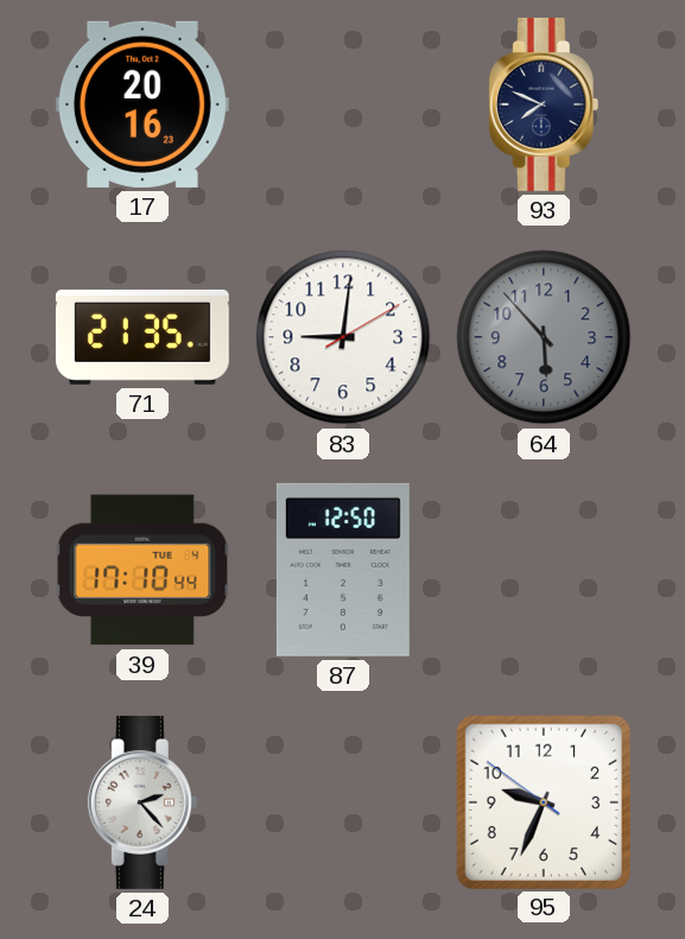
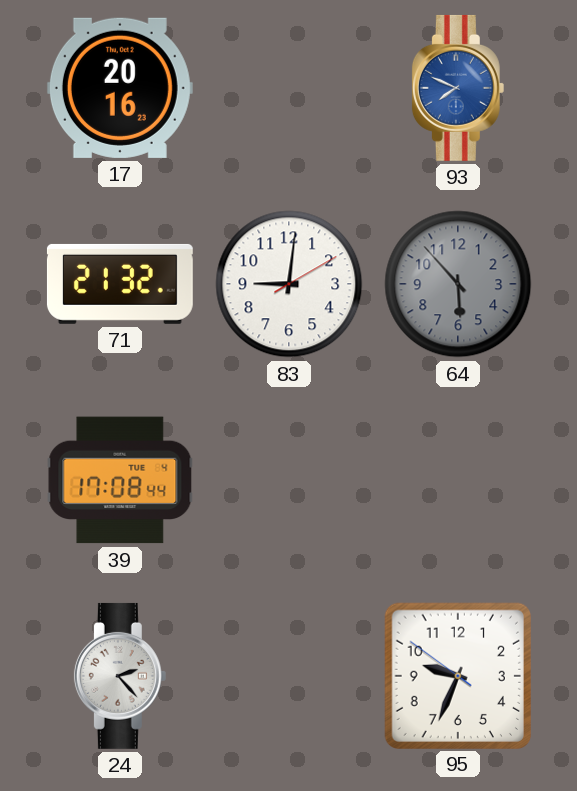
93 dial: navy -> blue
71: 21:35 -> 21:32
39: 17:10 -> 17:08
87: 12:50 -> none
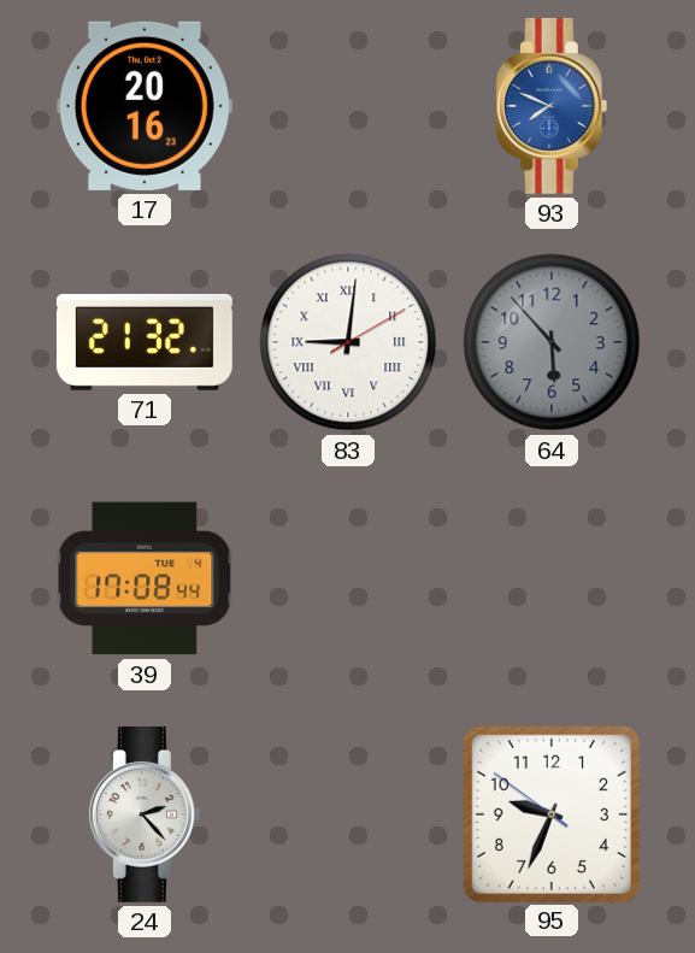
83 numerals: Arabic -> Roman
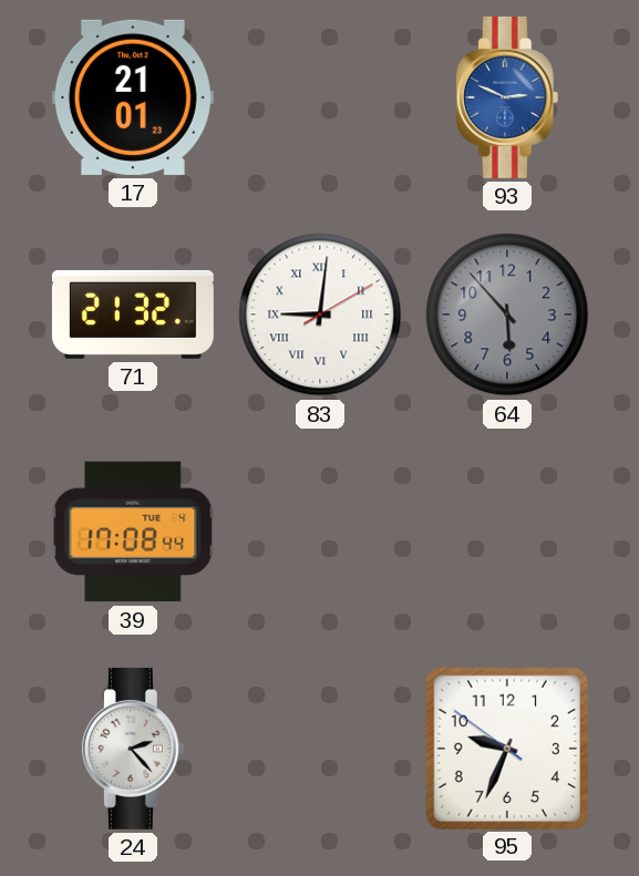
17: 20:16 -> 21:01
93: 7:49 -> 2:49
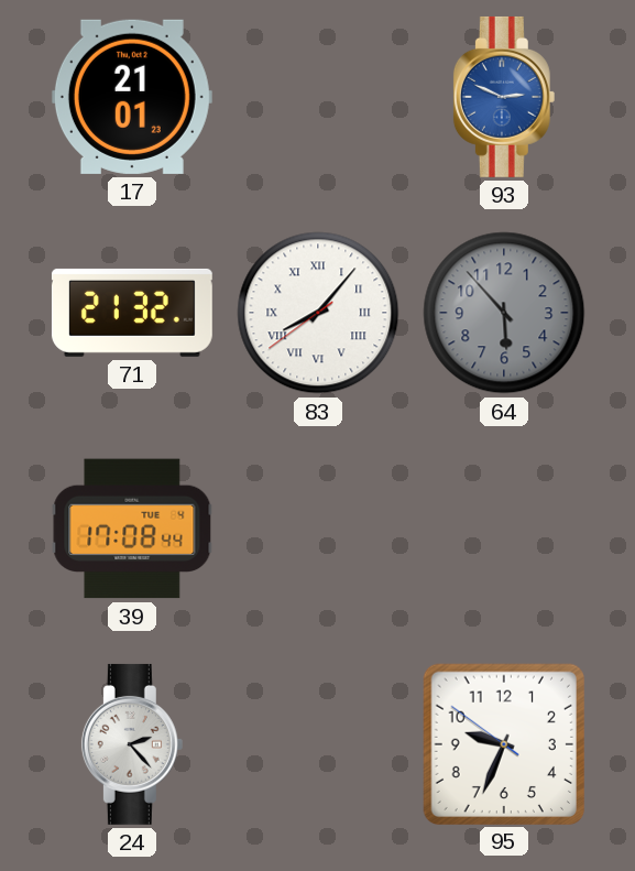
83: 9:01 -> 8:06
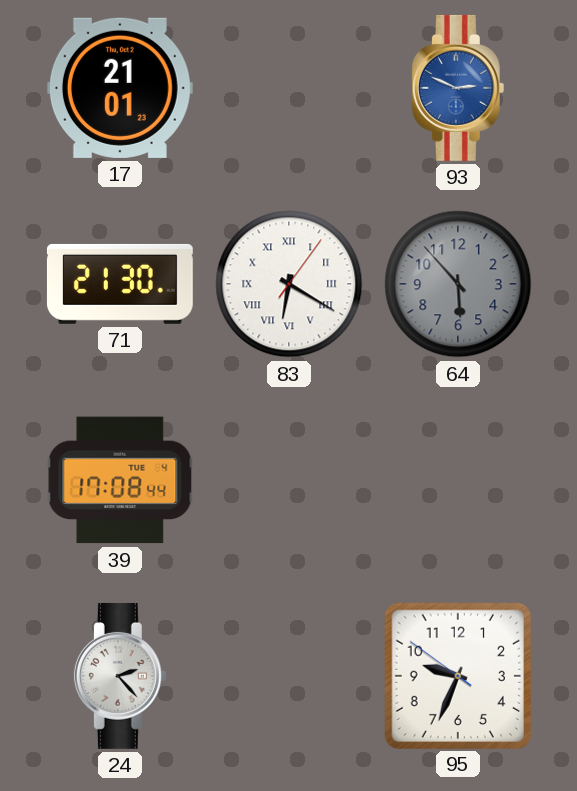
71: 21:32 -> 21:30
83: 8:06 -> 6:20
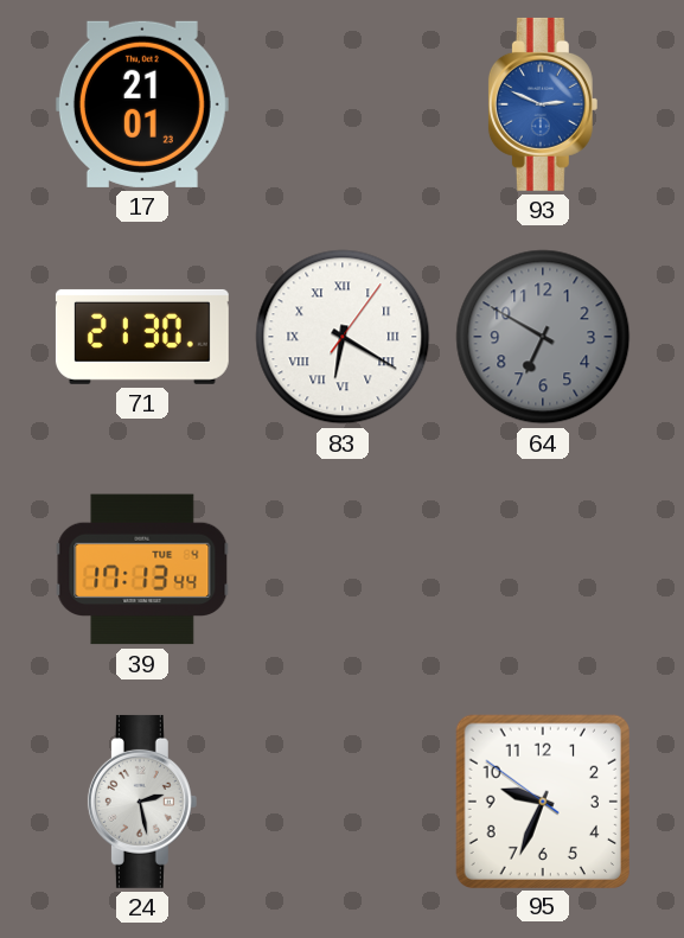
64: 5:53 -> 6:50
39: 17:08 -> 17:13
24: 2:23 -> 2:28
